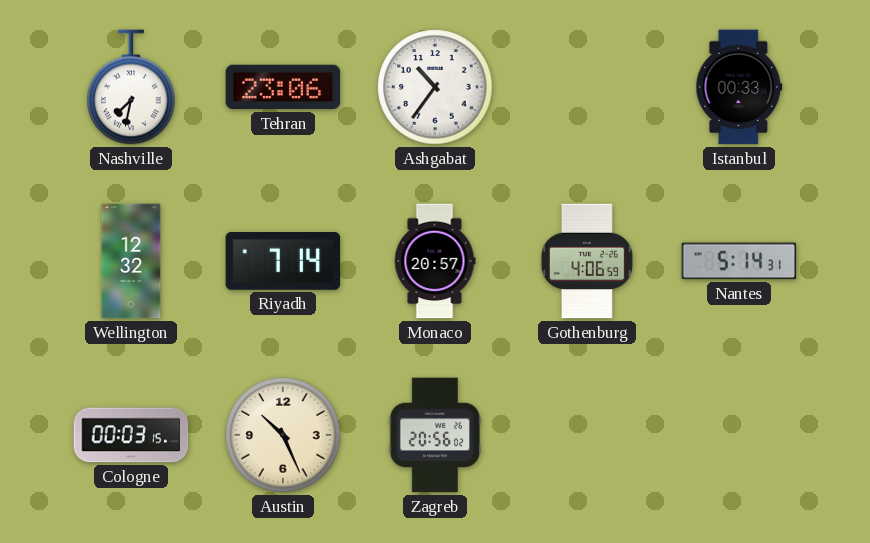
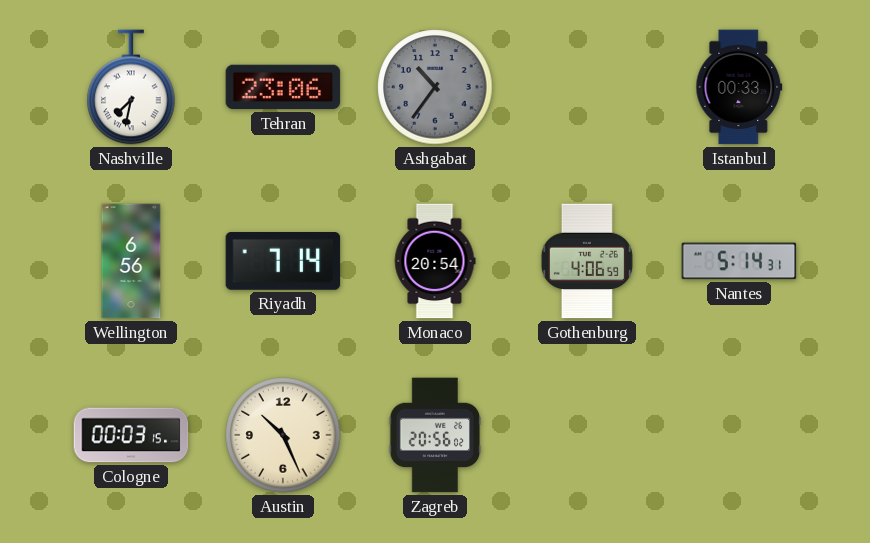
Ashgabat dial: white -> grey
Wellington: 12:32 -> 6:56
Monaco: 20:57 -> 20:54
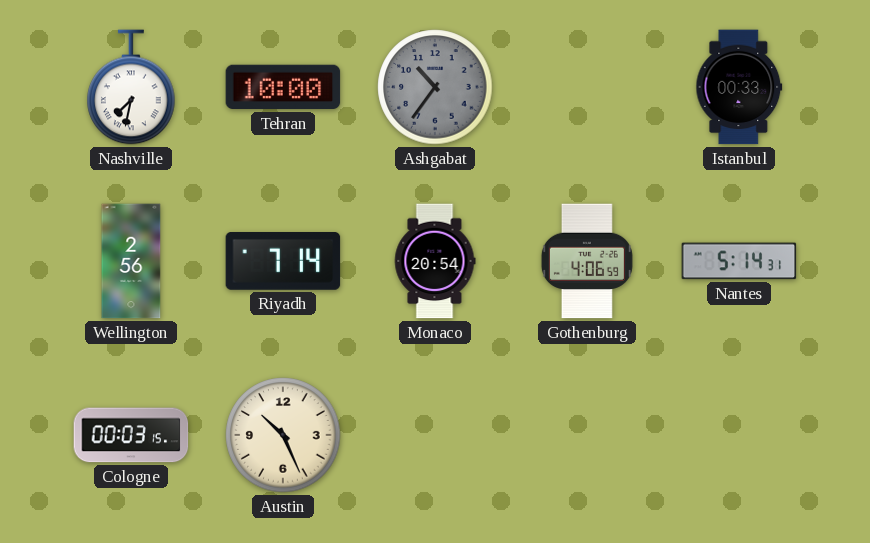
Tehran: 23:06 -> 10:00
Wellington: 6:56 -> 2:56
Zagreb: 20:56 -> none
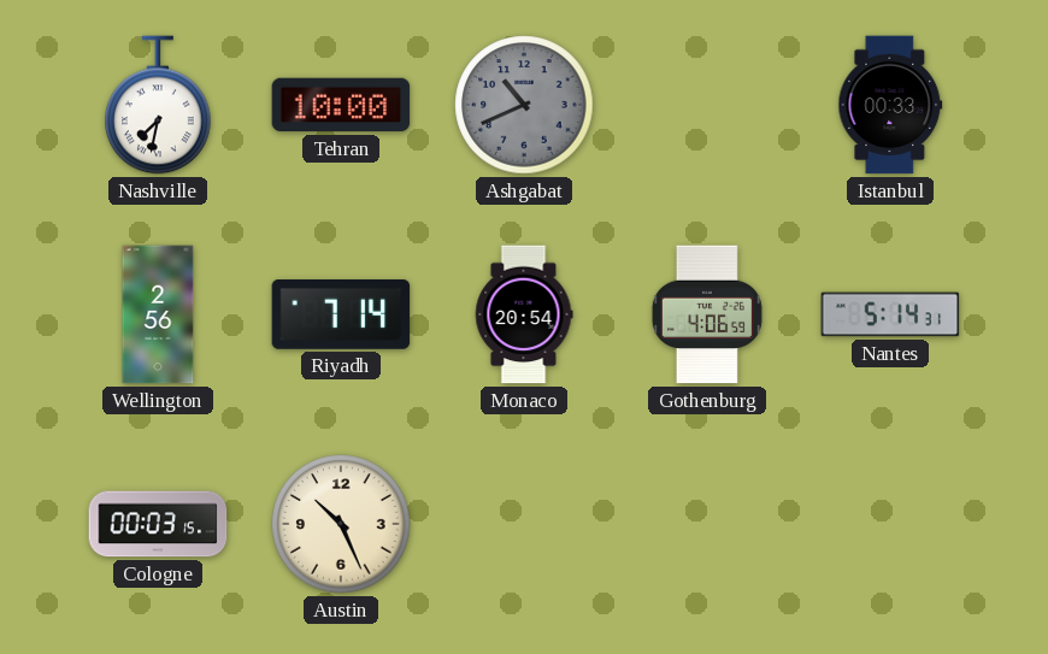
Ashgabat: 10:36 -> 10:41
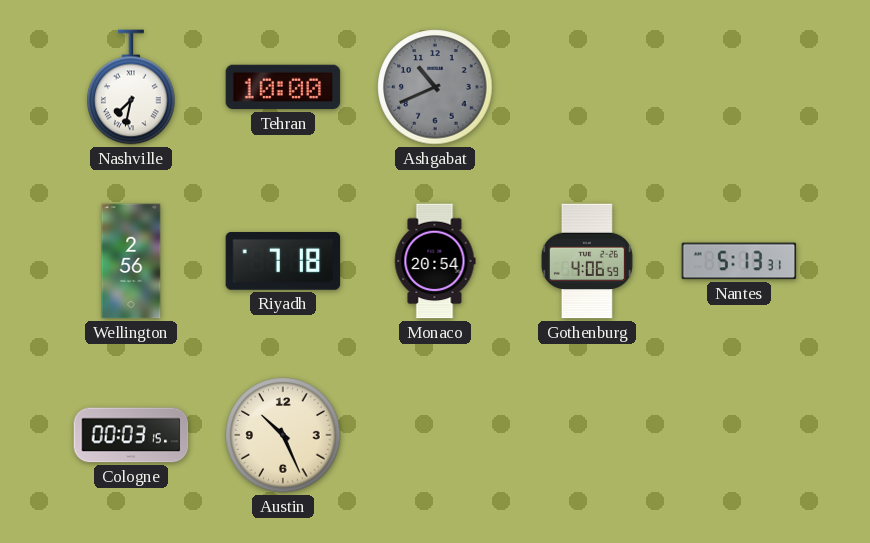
Istanbul: 00:33 -> none
Riyadh: 7:14 -> 7:18
Nantes: 5:14 -> 5:13
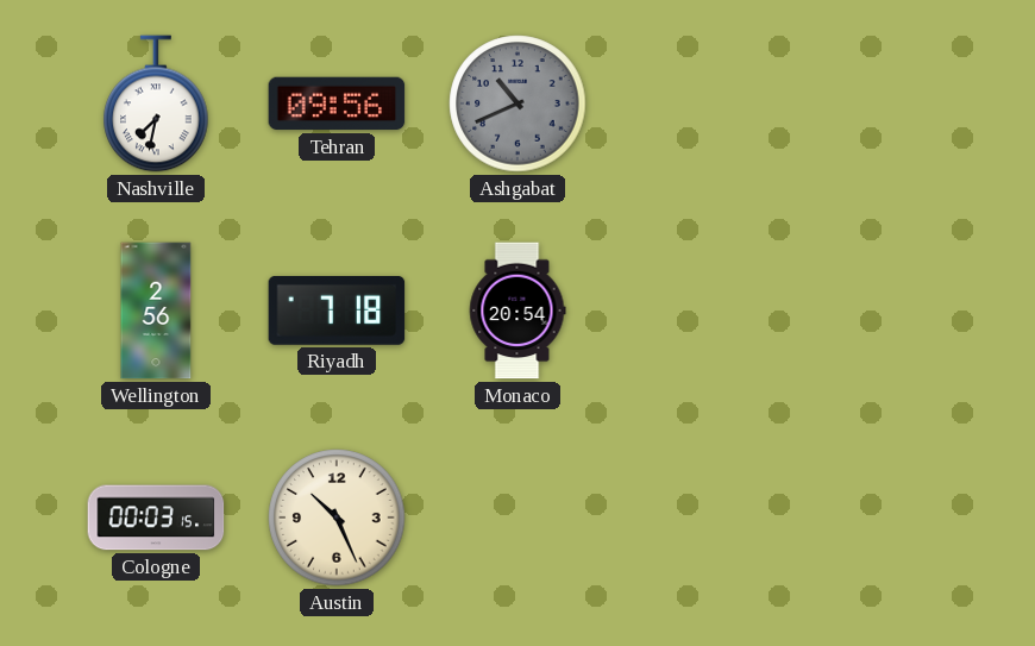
Tehran: 10:00 -> 09:56
Gothenburg: 4:06 -> none
Nantes: 5:13 -> none
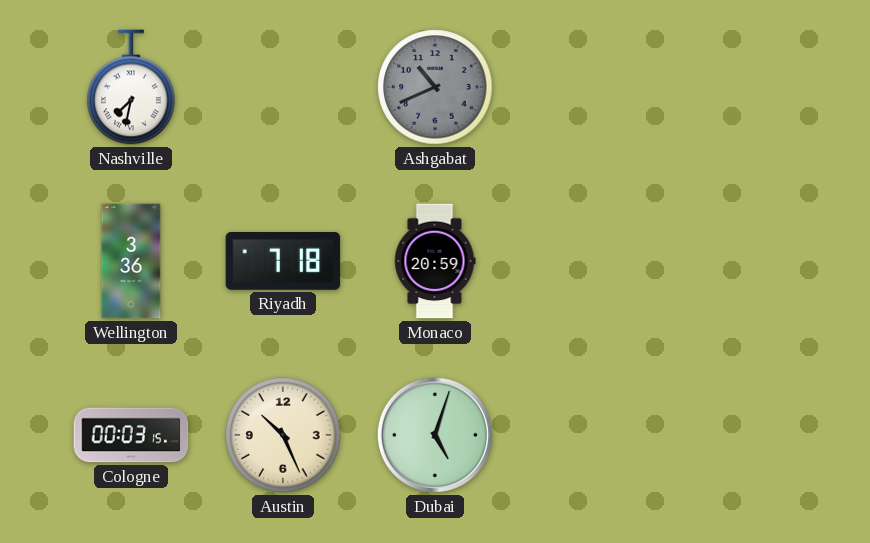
Tehran: 09:56 -> none
Wellington: 2:56 -> 3:36
Monaco: 20:54 -> 20:59
Dubai: none -> 5:03
